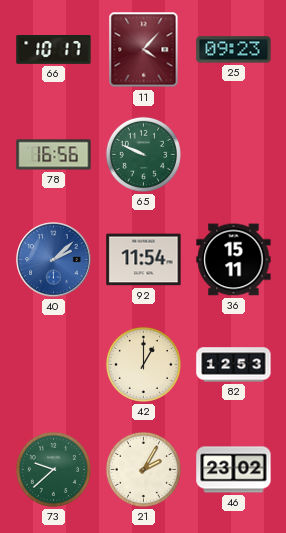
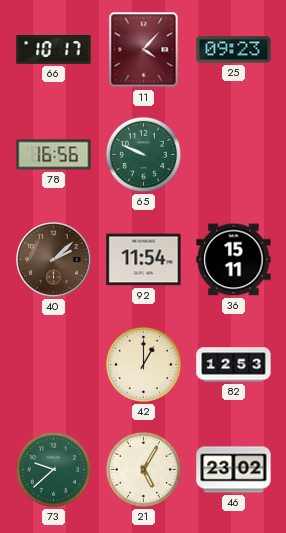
40 dial: blue -> brown
21: 2:05 -> 5:05
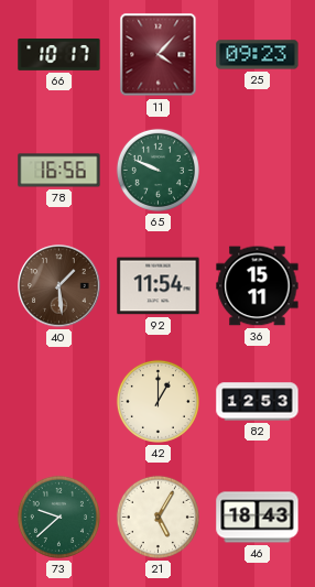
40: 2:08 -> 1:29
46: 23:02 -> 18:43
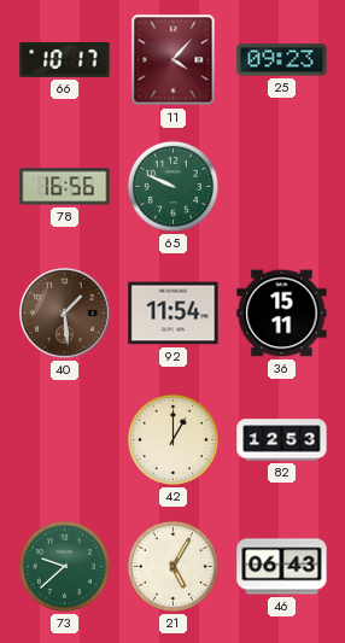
46: 18:43 -> 06:43
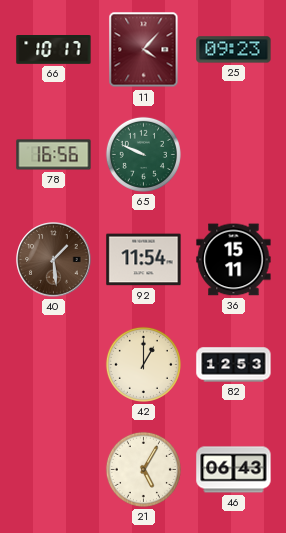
73: 9:38 -> none
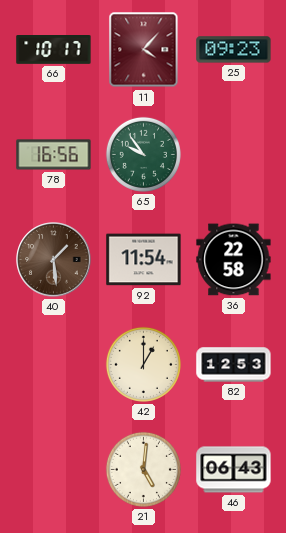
65: 9:49 -> 9:54
36: 15:11 -> 22:58
21: 5:05 -> 5:01
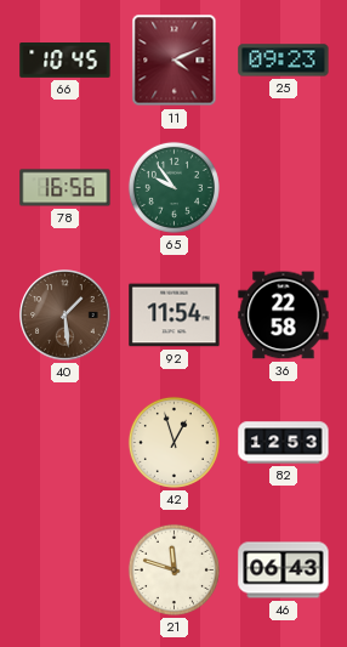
66: 10:17 -> 10:45
11: 4:07 -> 4:11
42: 1:00 -> 12:57
21: 5:01 -> 11:48
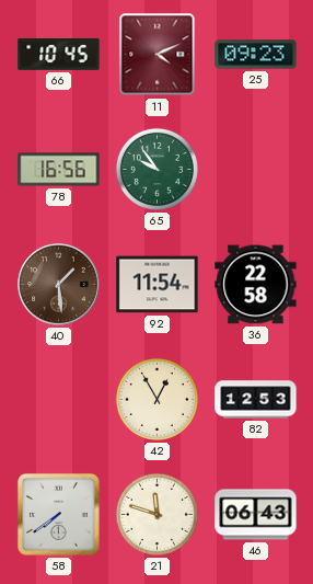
42: 12:57 -> 12:55
58: none -> 7:39
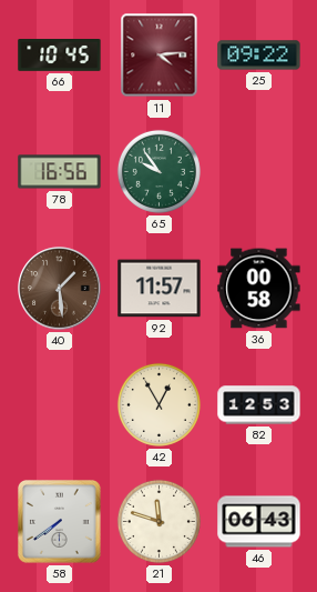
11: 4:11 -> 4:14
25: 09:23 -> 09:22
92: 11:54 -> 11:57
36: 22:58 -> 00:58
